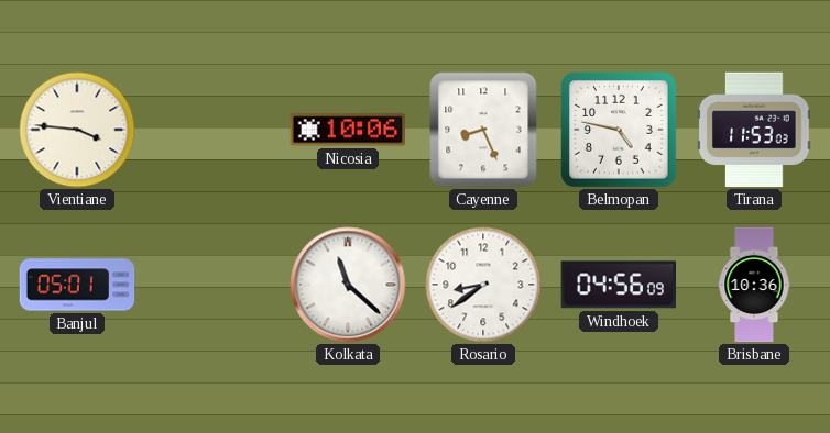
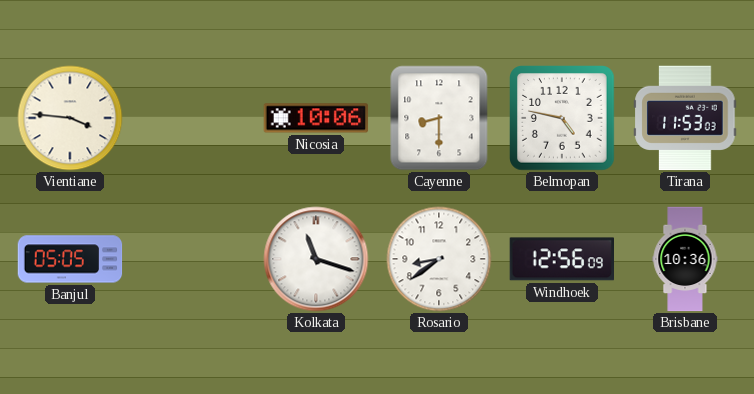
Cayenne: 8:26 -> 8:30
Banjul: 05:01 -> 05:05
Kolkata: 11:22 -> 11:18
Windhoek: 04:56 -> 12:56
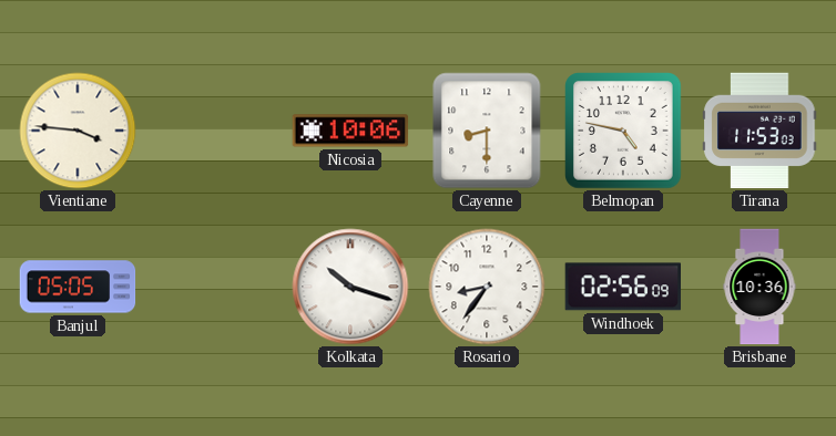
Kolkata: 11:18 -> 10:18
Rosario: 8:39 -> 8:36
Windhoek: 12:56 -> 02:56
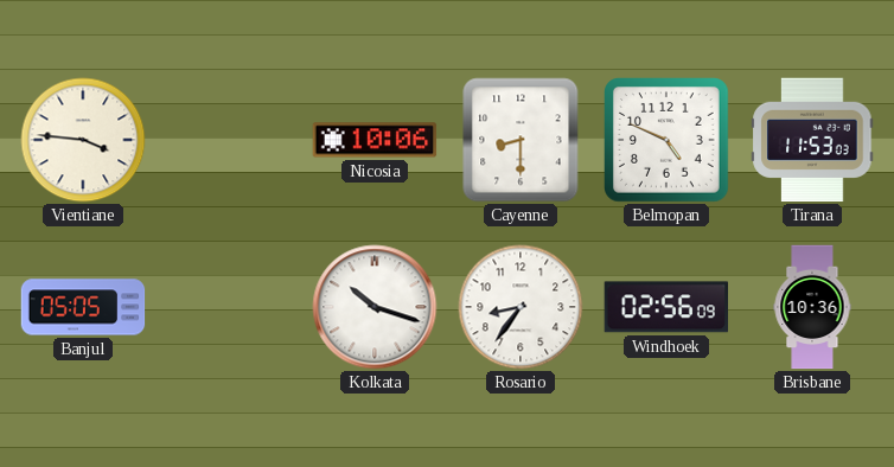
Belmopan: 4:47 -> 4:49
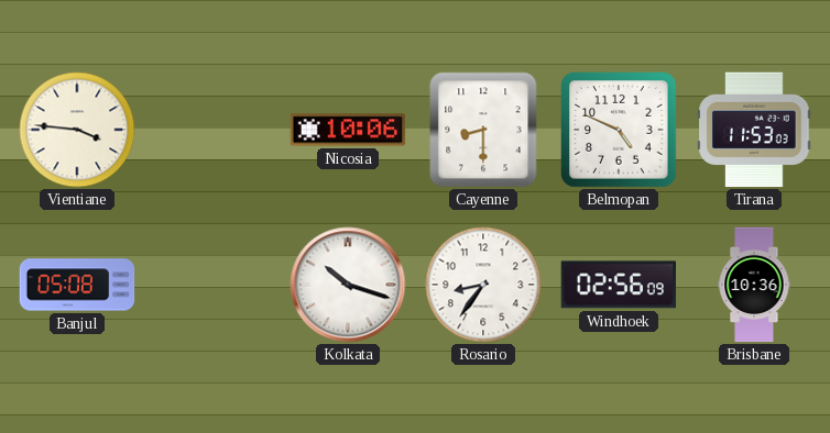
Banjul: 05:05 -> 05:08
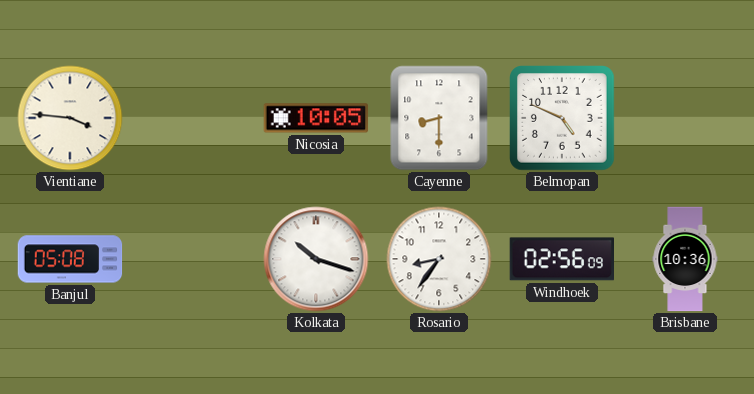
Nicosia: 10:06 -> 10:05
Tirana: 11:53 -> none
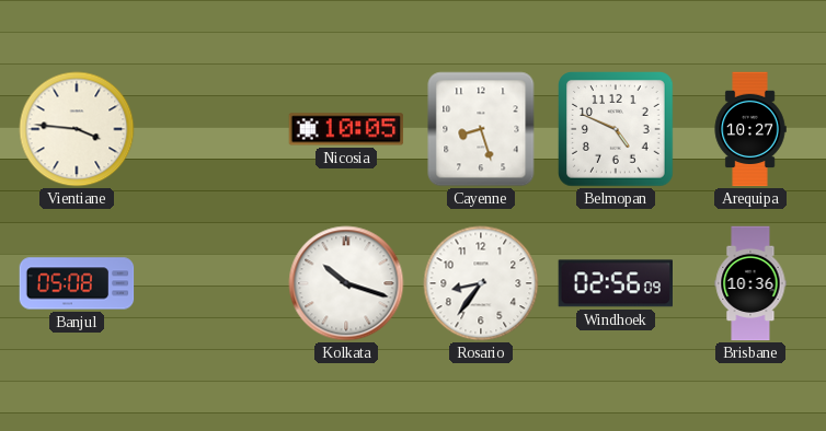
Cayenne: 8:30 -> 8:27
Arequipa: none -> 10:27
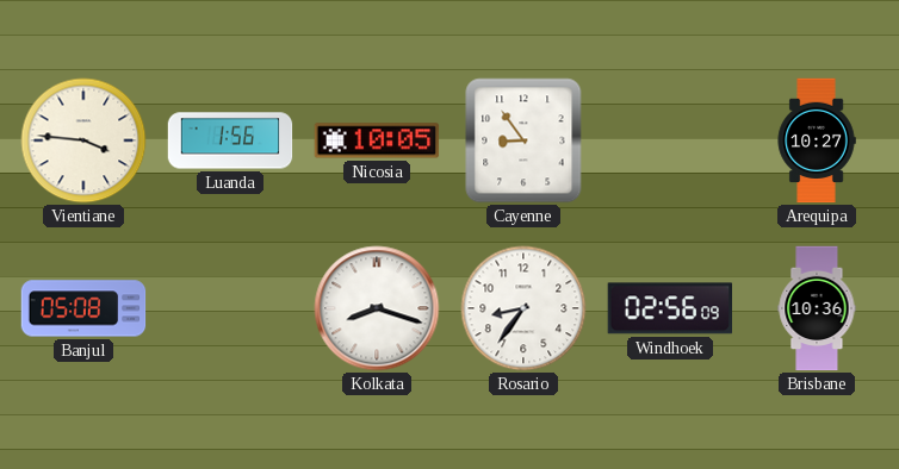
Luanda: none -> 1:56
Cayenne: 8:27 -> 8:54
Belmopan: 4:49 -> none
Kolkata: 10:18 -> 8:18
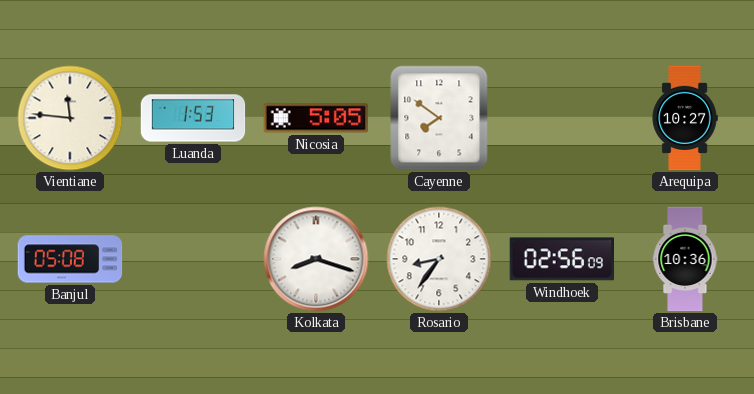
Vientiane: 3:46 -> 11:46
Luanda: 1:56 -> 1:53
Nicosia: 10:05 -> 5:05
Cayenne: 8:54 -> 7:51
